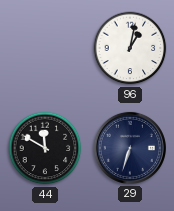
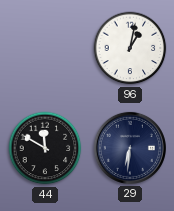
29: 6:33 -> 6:31
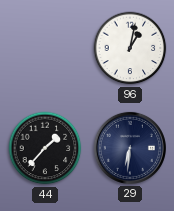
44: 11:50 -> 1:37
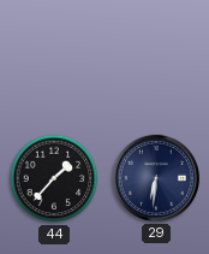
96: 1:02 -> none
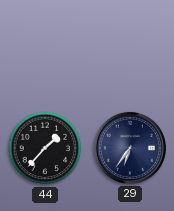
29: 6:31 -> 6:36
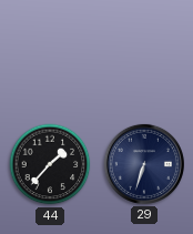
29: 6:36 -> 6:33
